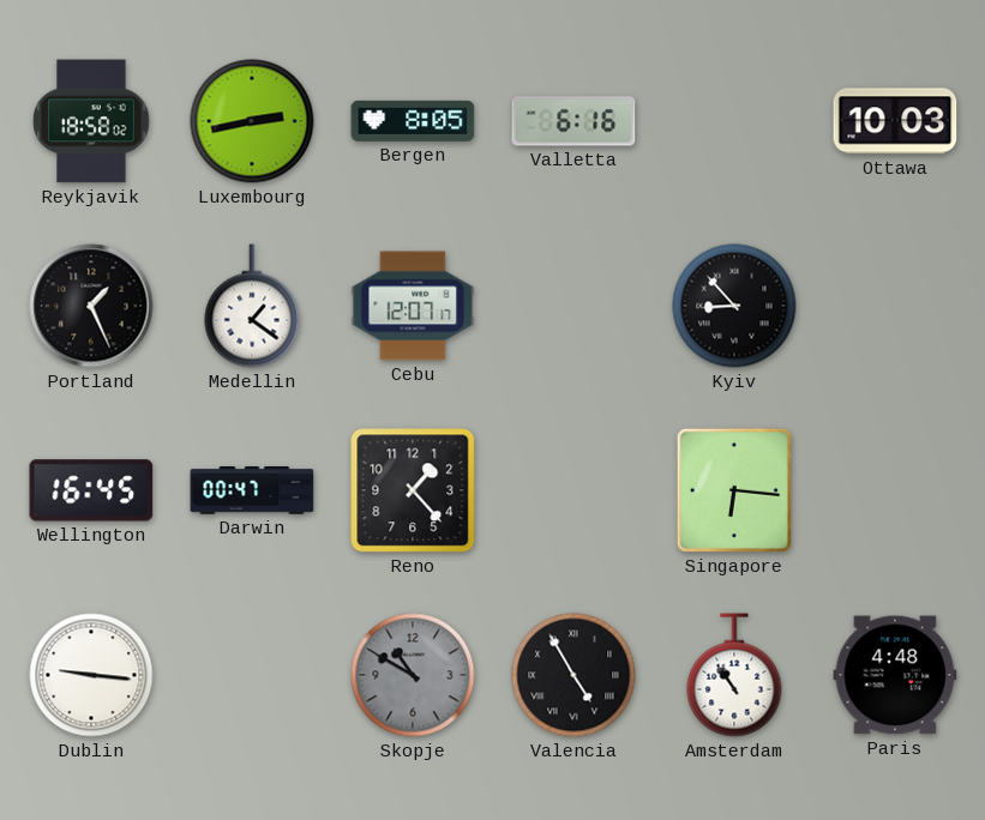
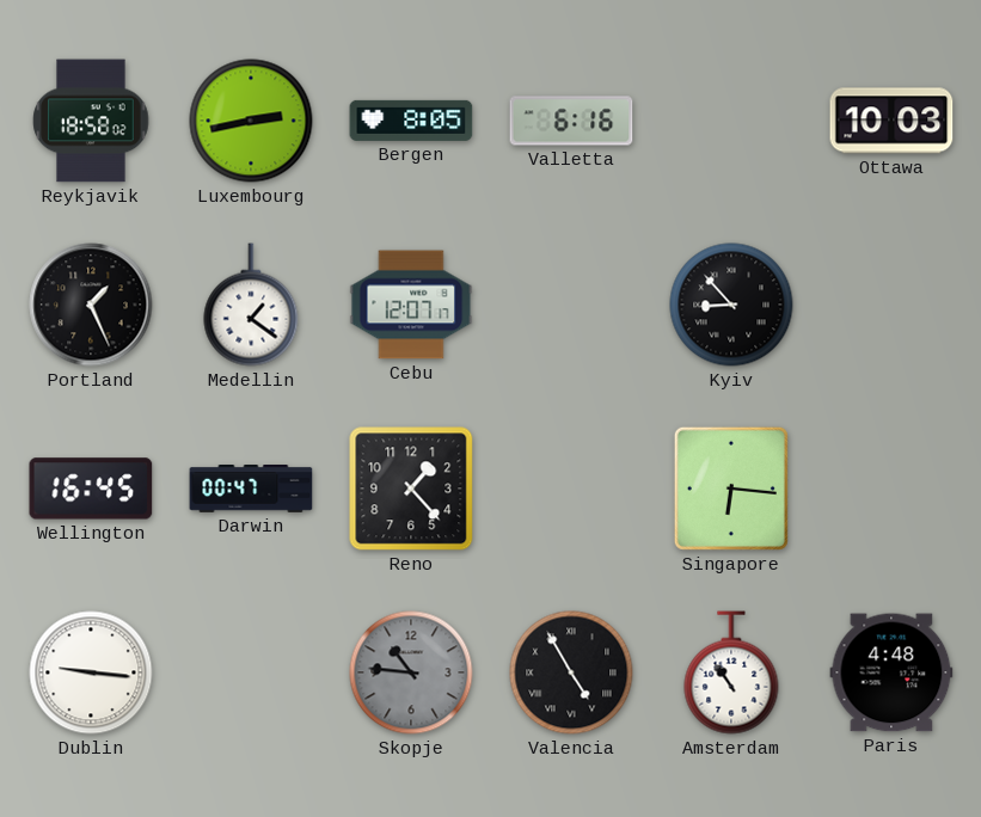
Skopje: 10:50 -> 10:46
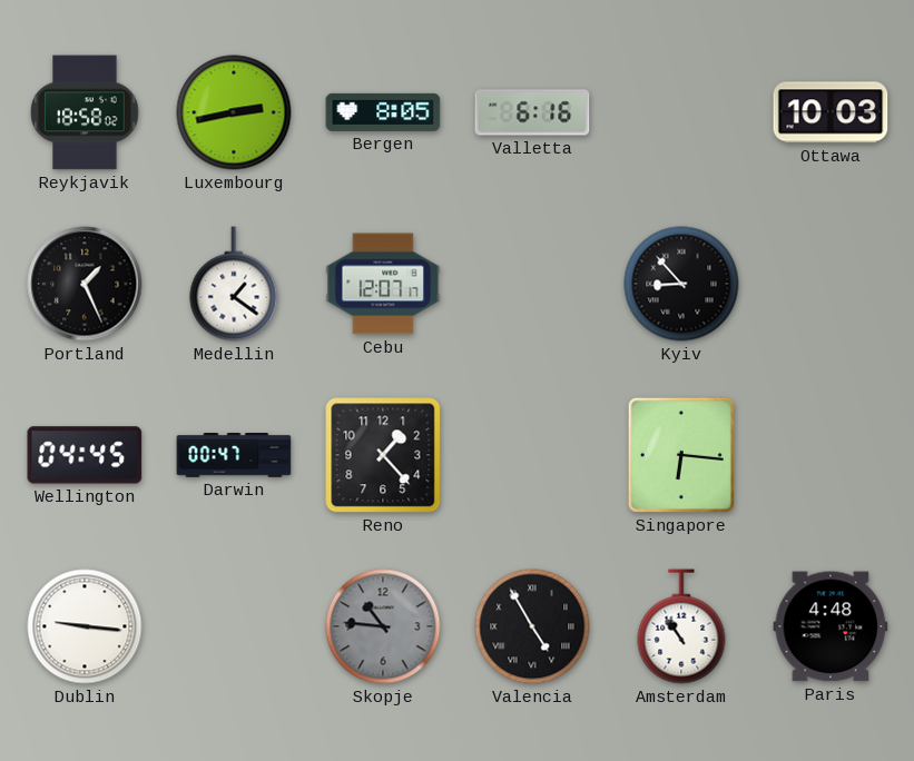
Wellington: 16:45 -> 04:45
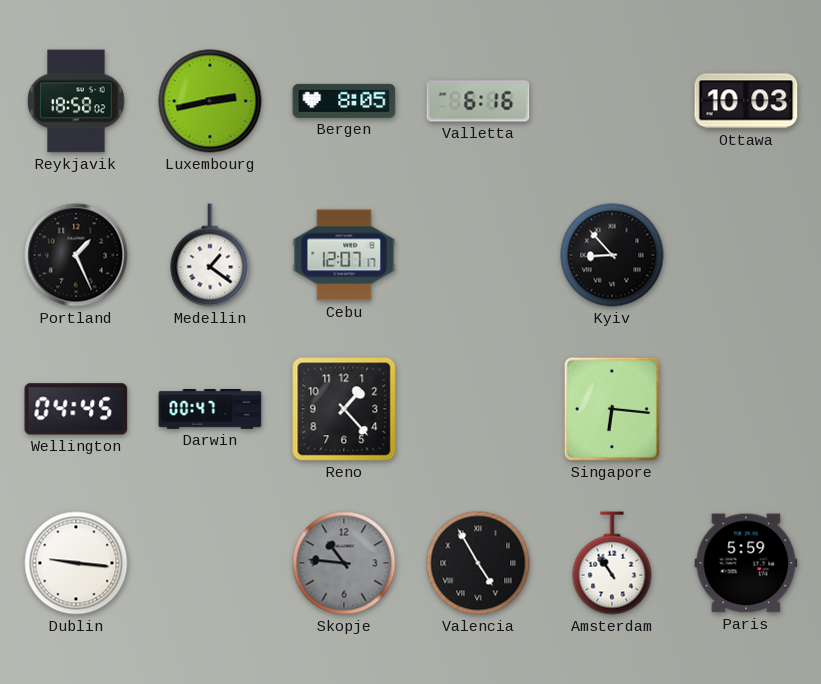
Paris: 4:48 -> 5:59
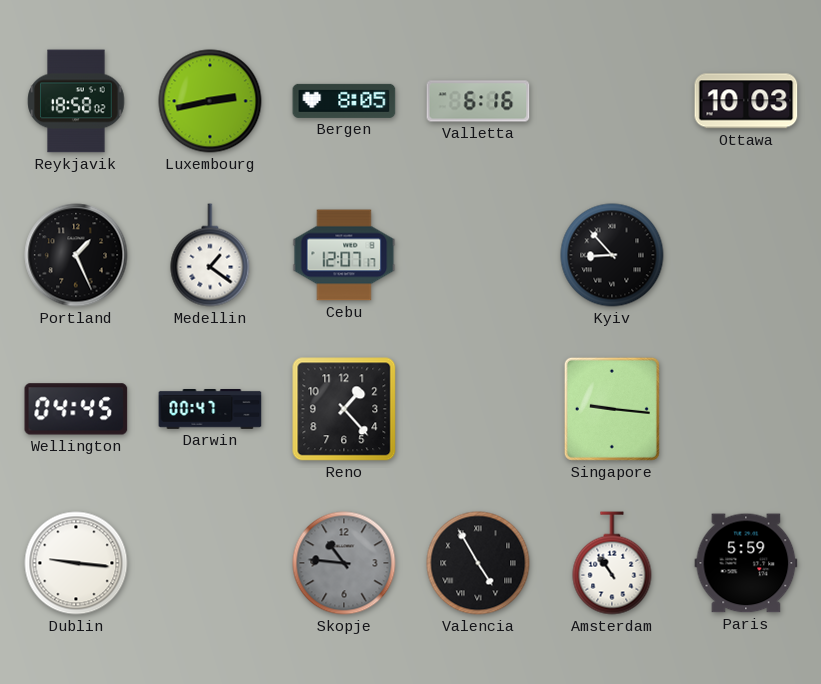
Singapore: 6:16 -> 9:16
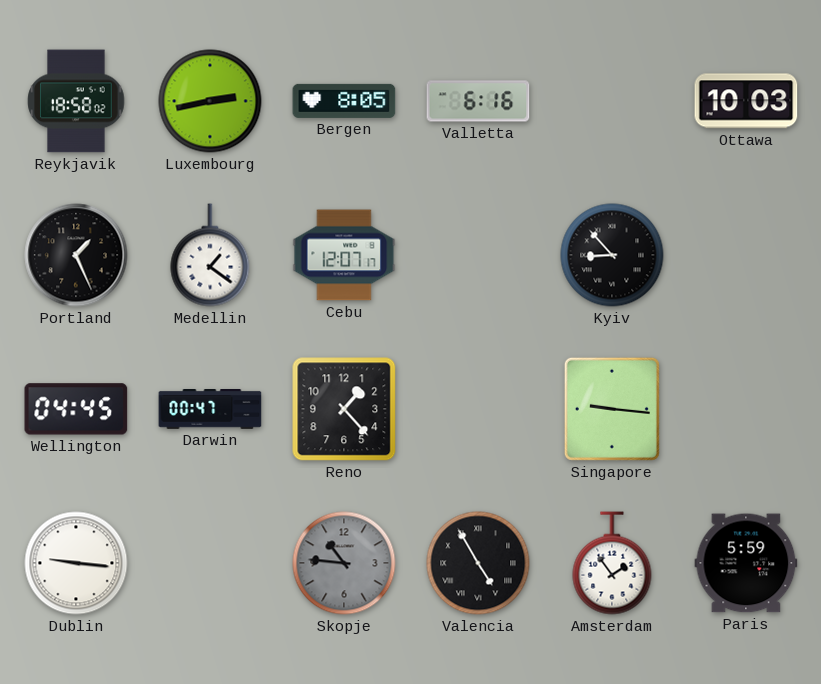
Amsterdam: 10:54 -> 1:54
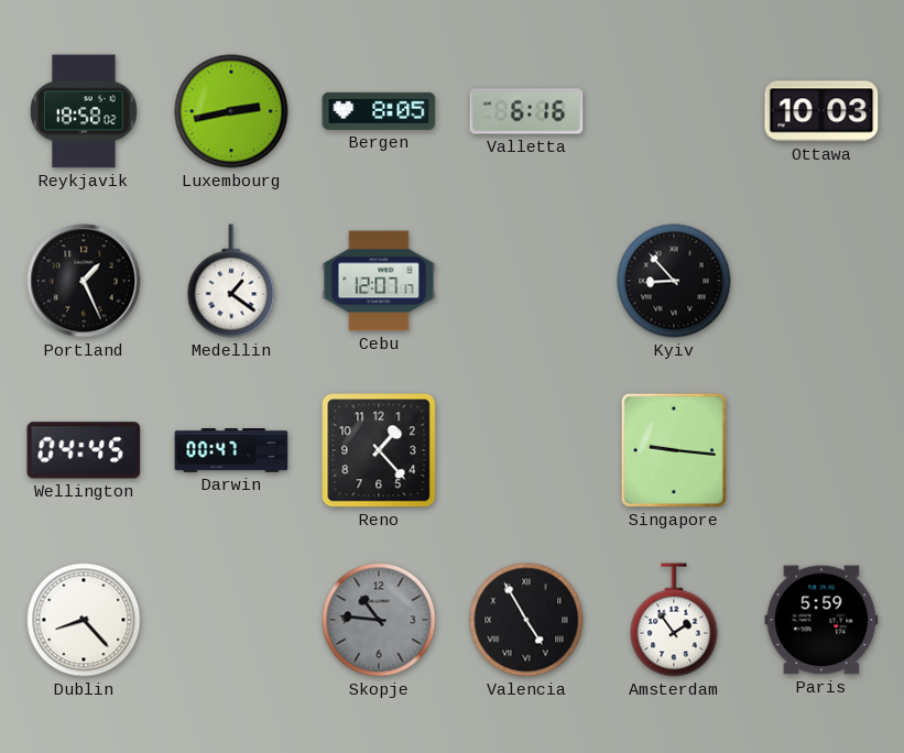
Dublin: 9:16 -> 8:23
